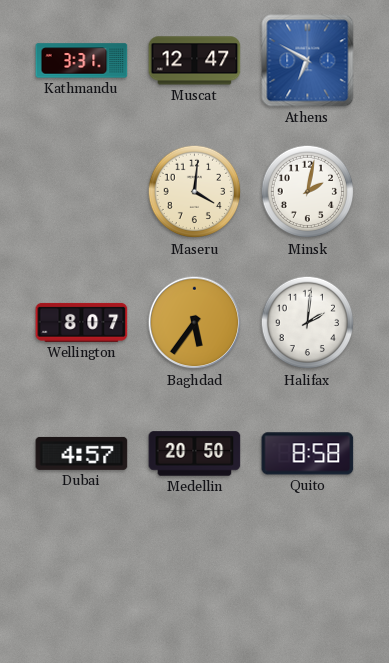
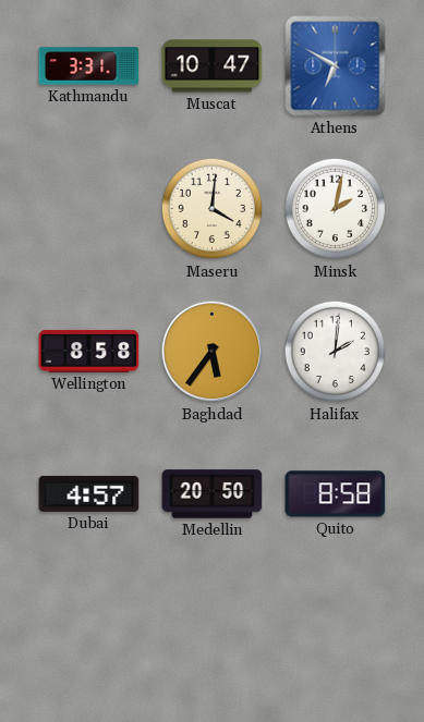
Muscat: 12:47 -> 10:47
Wellington: 8:07 -> 8:58
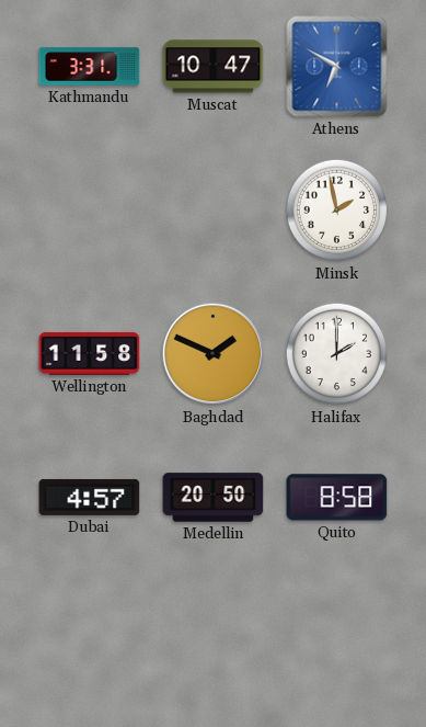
Maseru: 4:01 -> none
Minsk: 2:02 -> 1:58
Wellington: 8:58 -> 11:58
Baghdad: 5:36 -> 1:49
Halifax: 2:01 -> 2:00
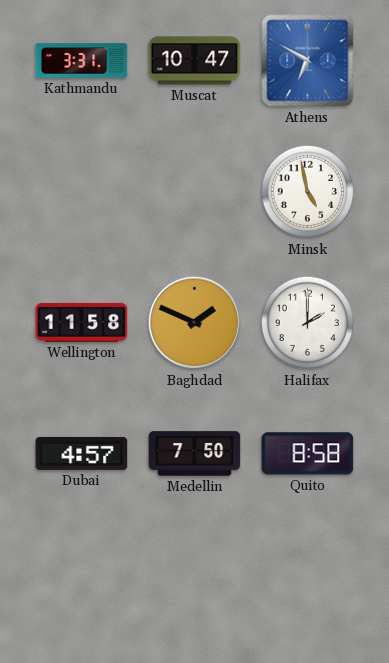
Minsk: 1:58 -> 4:58
Medellin: 20:50 -> 7:50
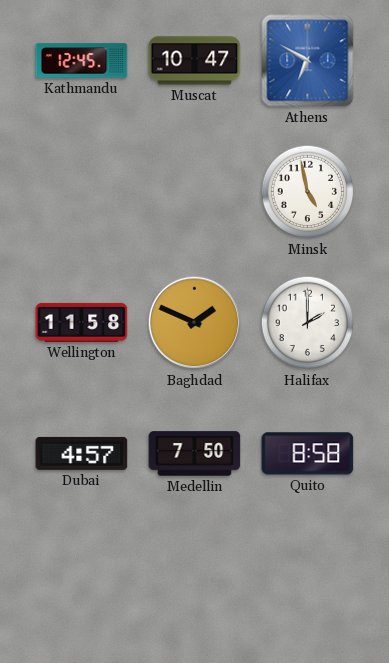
Kathmandu: 3:31 -> 12:45
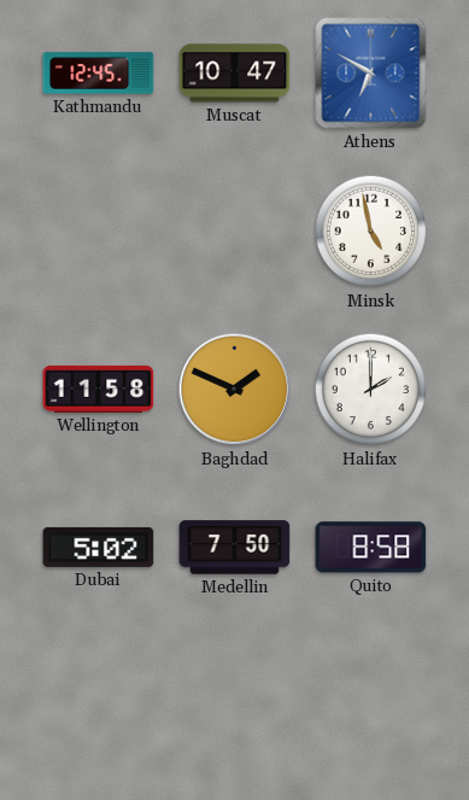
Dubai: 4:57 -> 5:02
